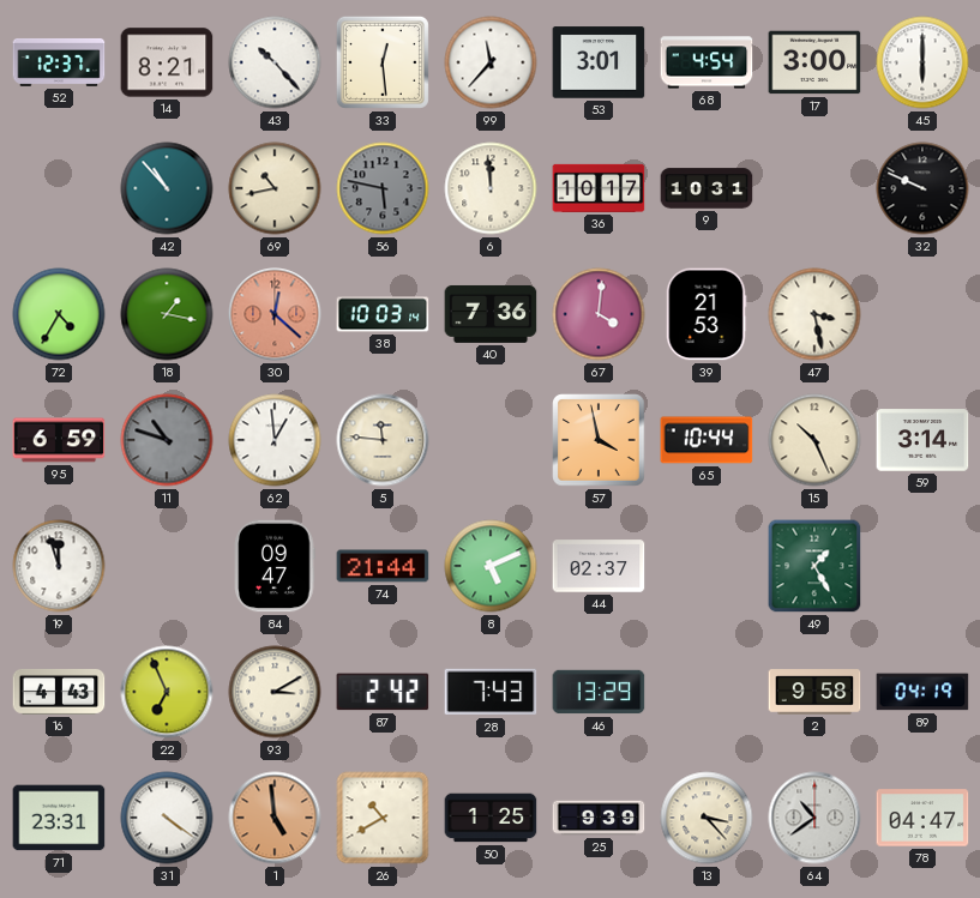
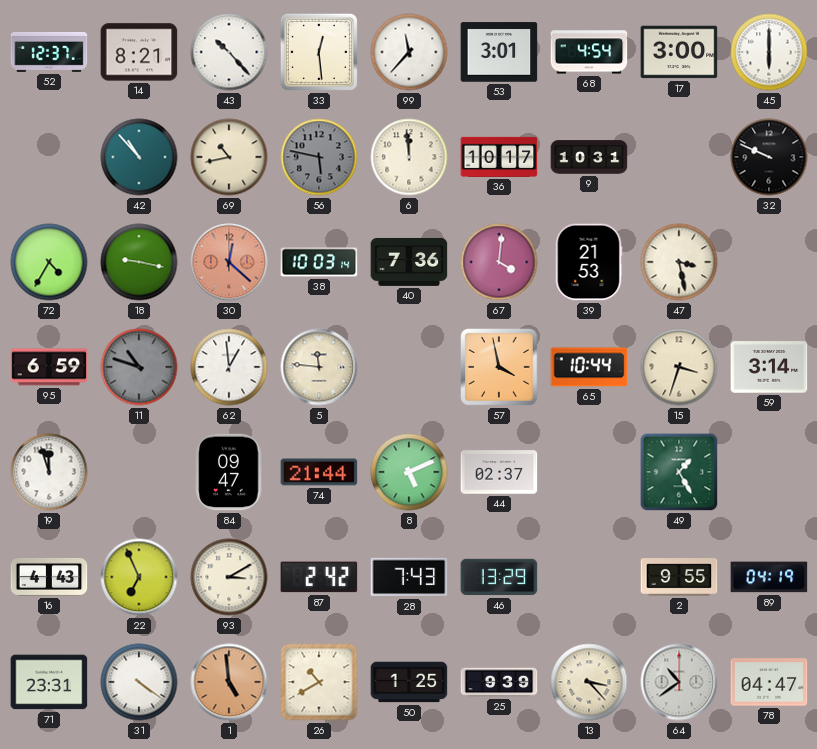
18: 1:17 -> 9:17
15: 10:26 -> 3:33
2: 9:58 -> 9:55
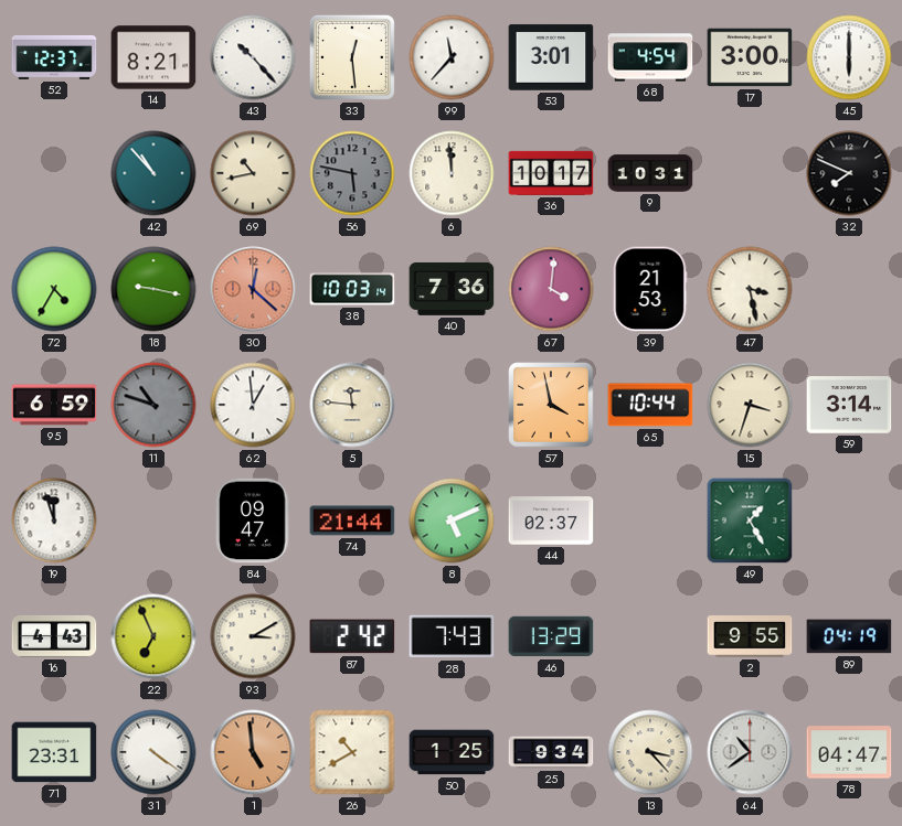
32: 9:49 -> 7:49
25: 9:39 -> 9:34
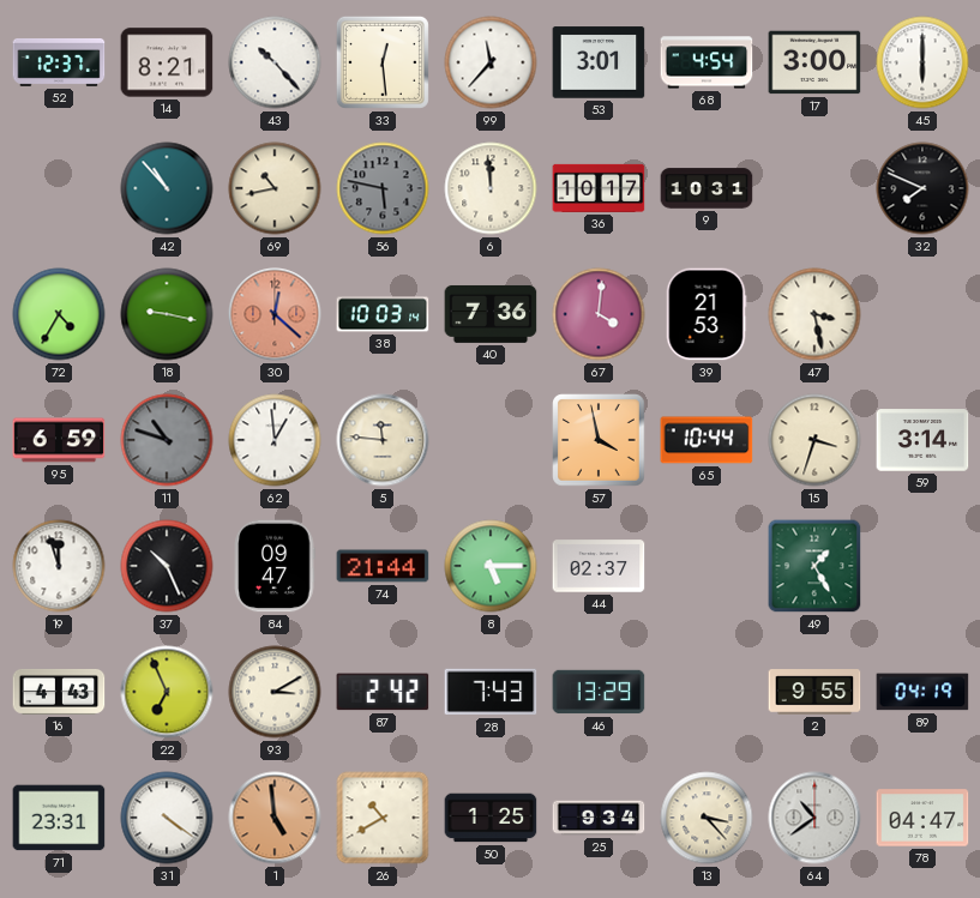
37: none -> 10:26
8: 5:11 -> 5:15
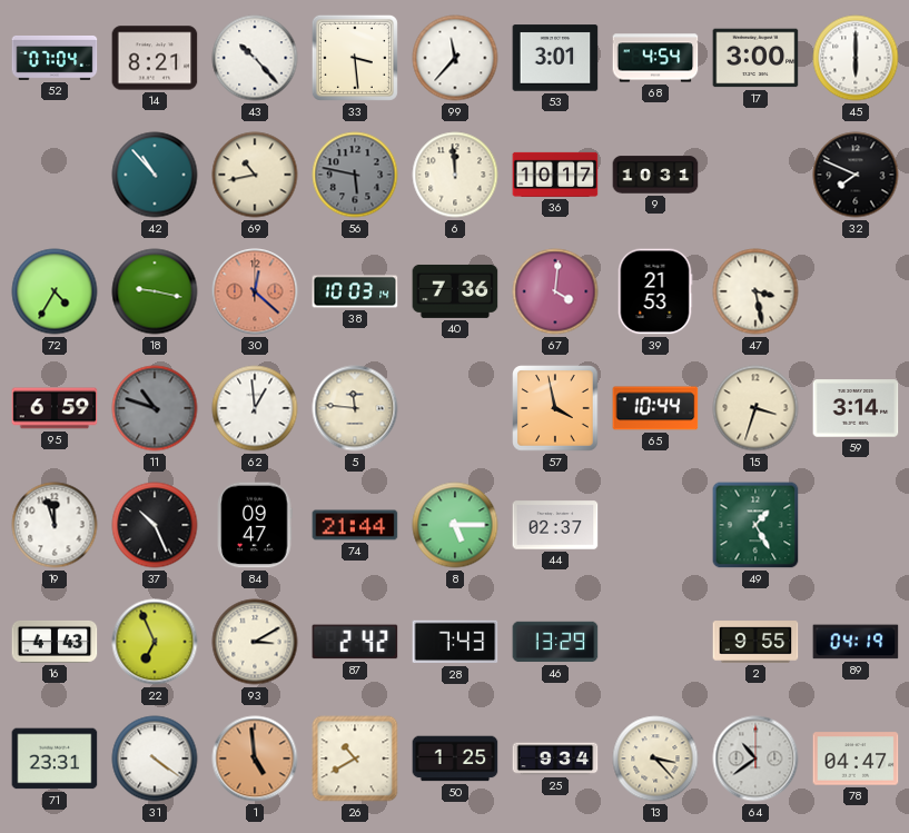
52: 12:37 -> 07:04
33: 12:29 -> 3:29
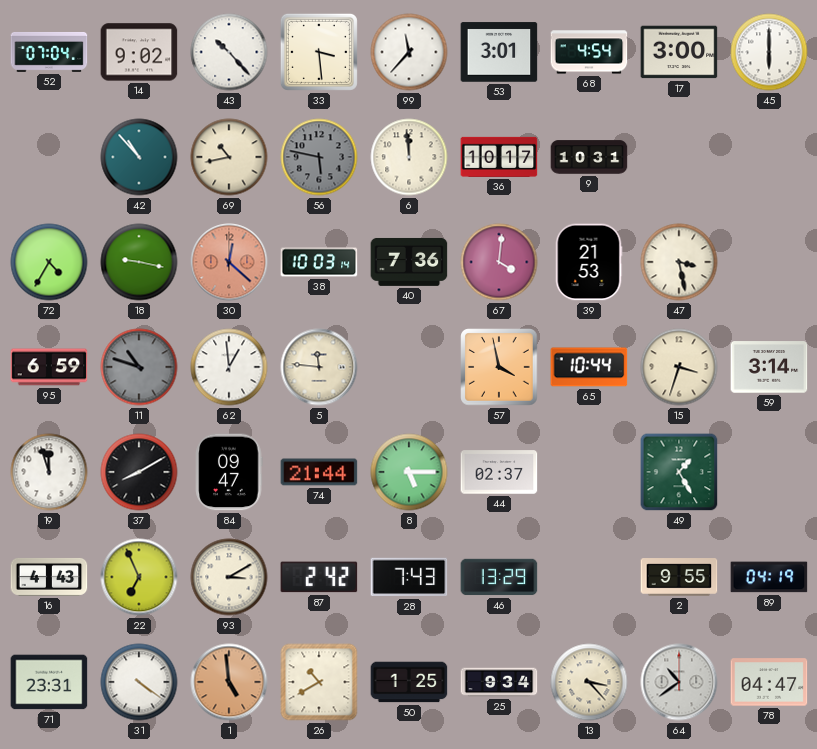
14: 8:21 -> 9:02
32: 7:49 -> none
37: 10:26 -> 8:10
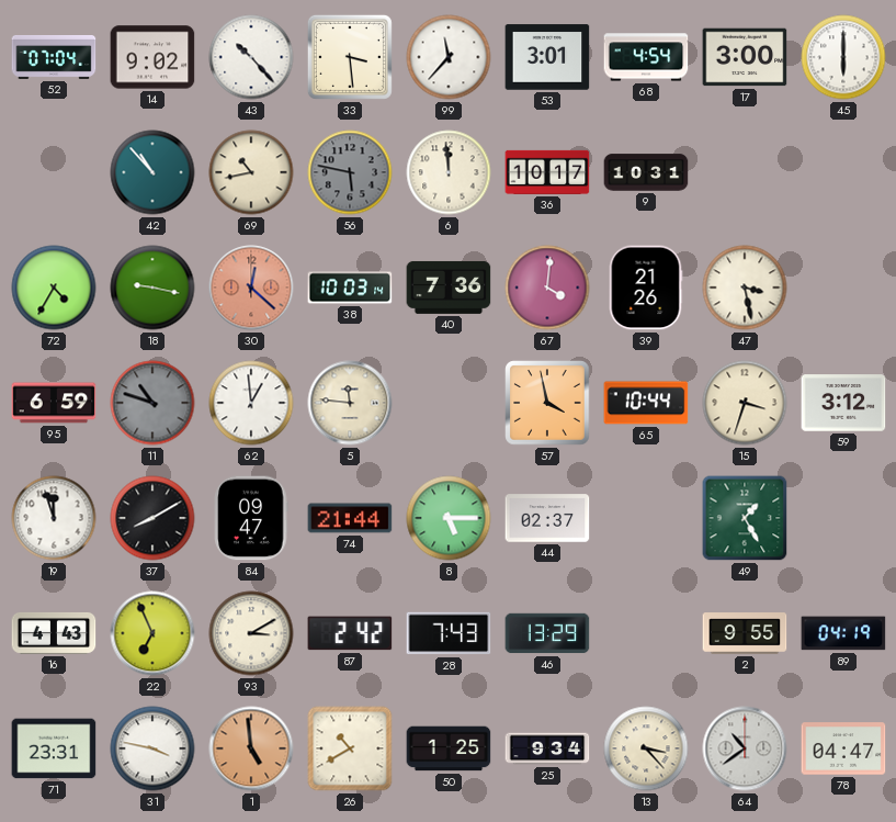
39: 21:53 -> 21:26
59: 3:14 -> 3:12
31: 4:21 -> 3:47
